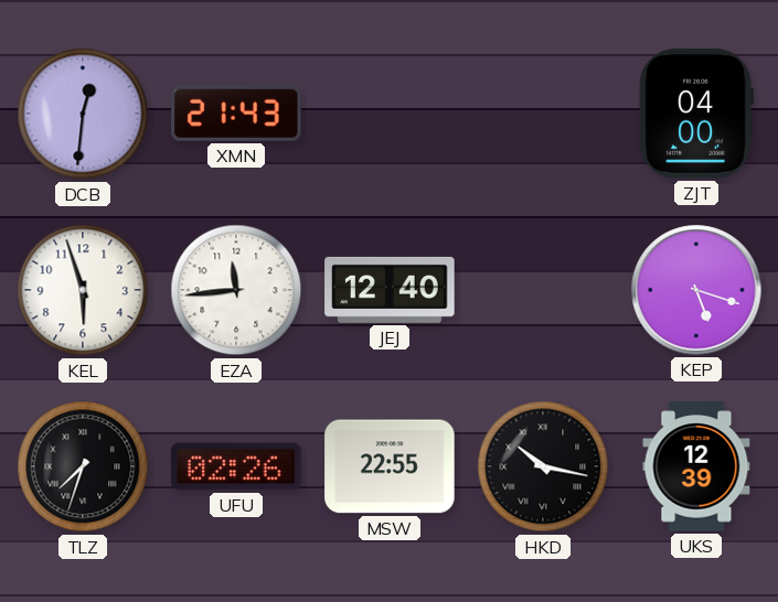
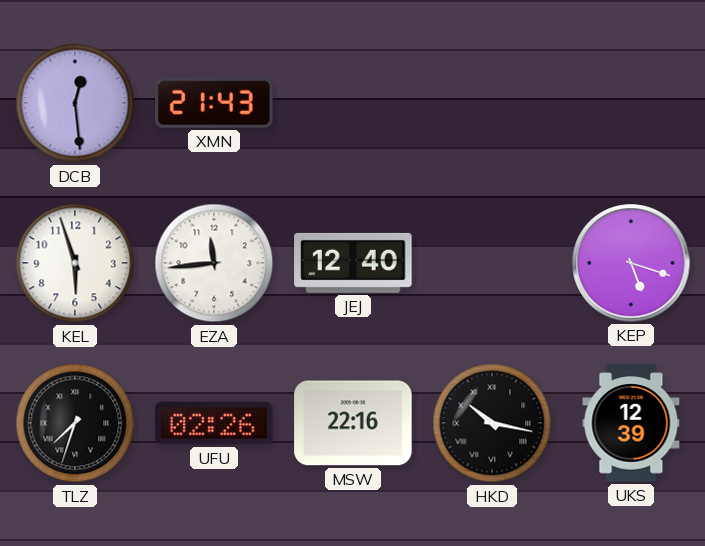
DCB: 12:31 -> 12:29
ZJT: 04:00 -> none
MSW: 22:55 -> 22:16
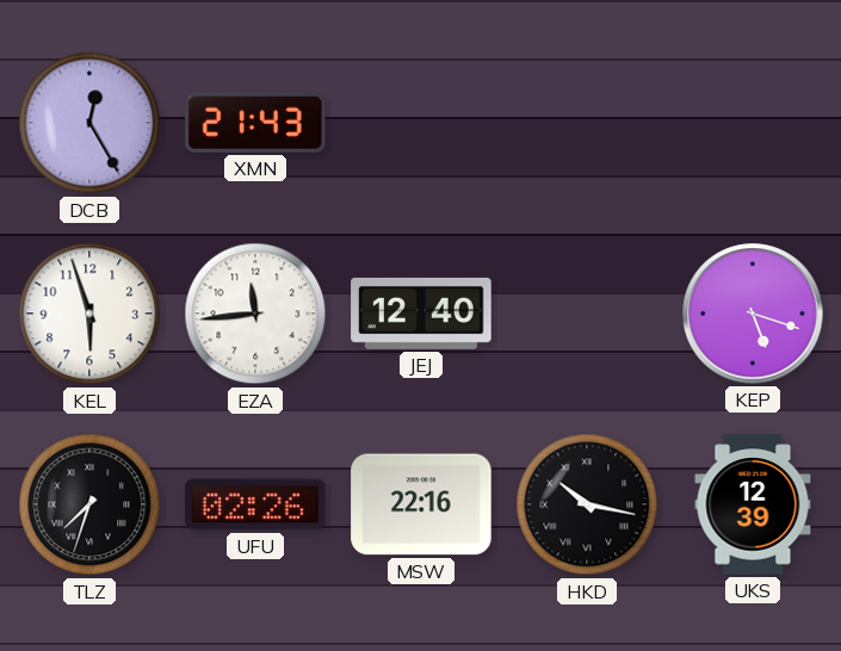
DCB: 12:29 -> 12:25
